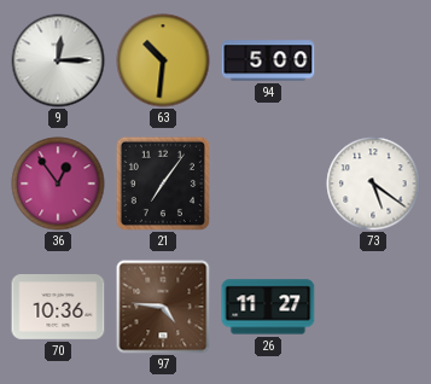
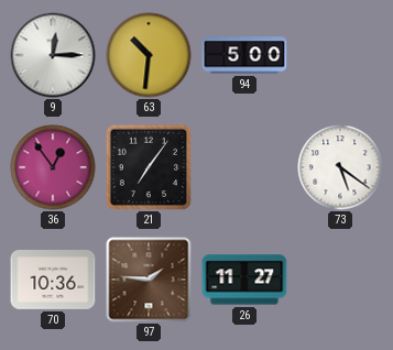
97: 4:46 -> 1:46
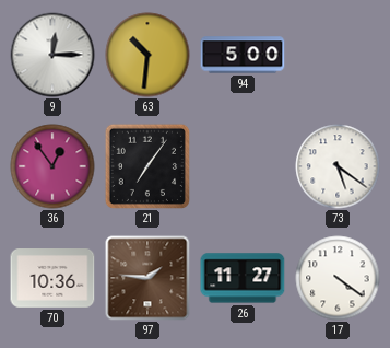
17: none -> 4:21
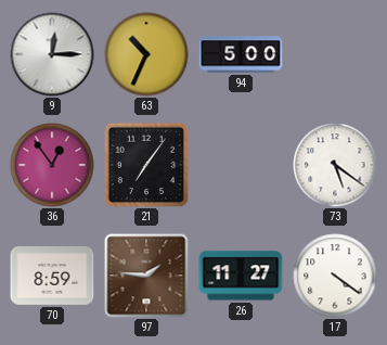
63: 10:31 -> 10:34
70: 10:36 -> 8:59
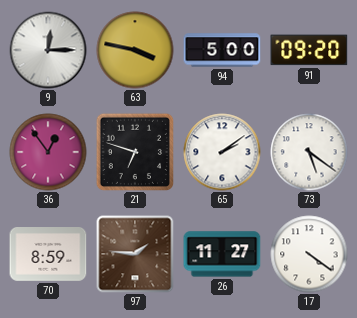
63: 10:34 -> 3:47
91: none -> 09:20
21: 7:06 -> 6:48
65: none -> 2:09
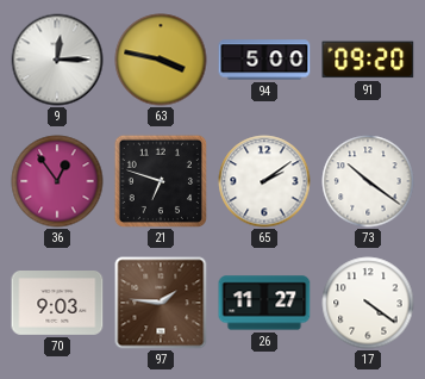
73: 5:21 -> 10:21
70: 8:59 -> 9:03
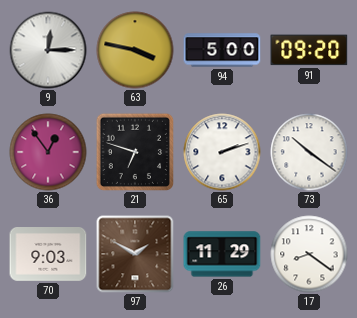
65: 2:09 -> 2:12
97: 1:46 -> 1:50
26: 11:27 -> 11:29
17: 4:21 -> 8:21
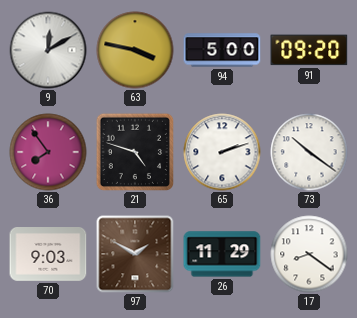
9: 12:15 -> 12:10
36: 12:54 -> 7:54
21: 6:48 -> 4:48
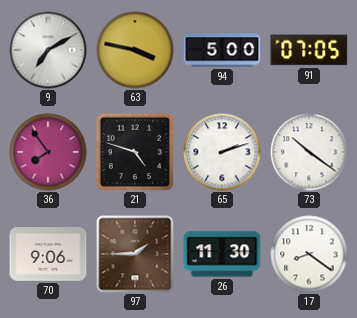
9: 12:10 -> 7:10
91: 09:20 -> 07:05
70: 9:03 -> 9:06
97: 1:50 -> 1:45
26: 11:29 -> 11:30
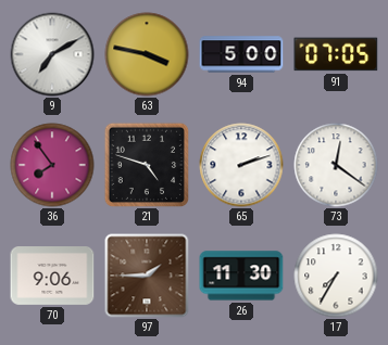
73: 10:21 -> 12:21
17: 8:21 -> 7:35
